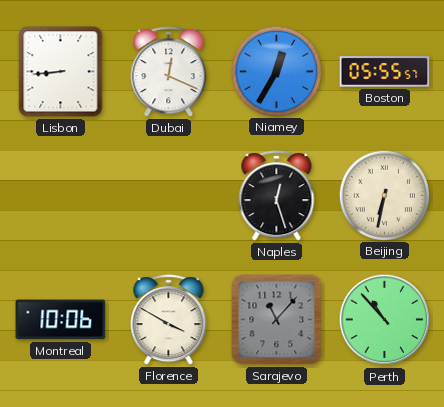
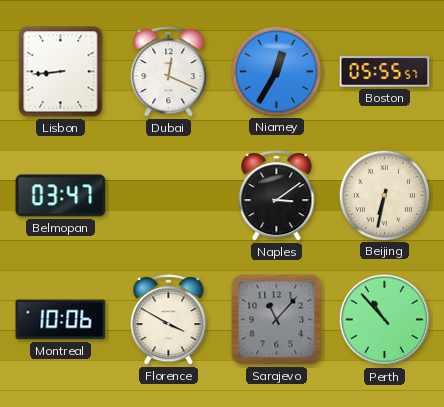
Belmopan: none -> 03:47
Naples: 12:27 -> 3:09
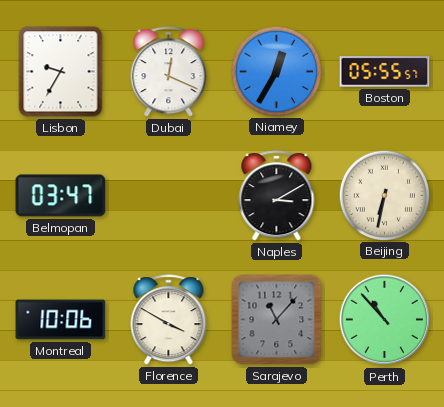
Lisbon: 8:44 -> 9:35
Naples: 3:09 -> 3:10
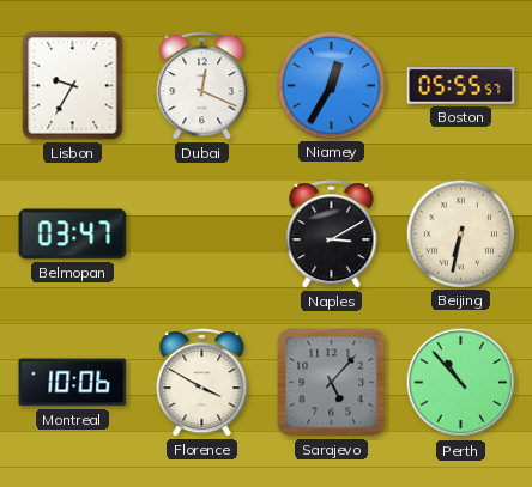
Sarajevo: 11:07 -> 5:07
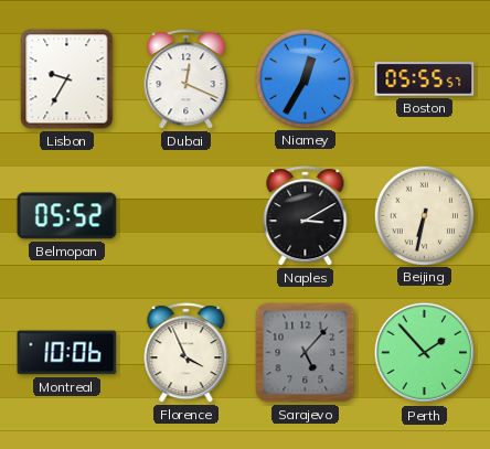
Belmopan: 03:47 -> 05:52
Florence: 3:50 -> 3:56
Perth: 10:53 -> 1:53
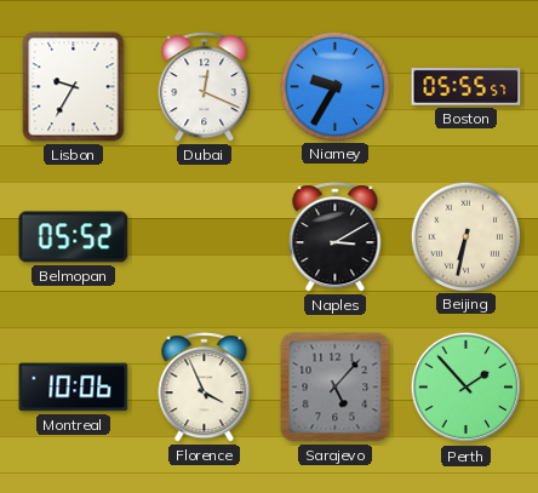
Niamey: 12:35 -> 9:35
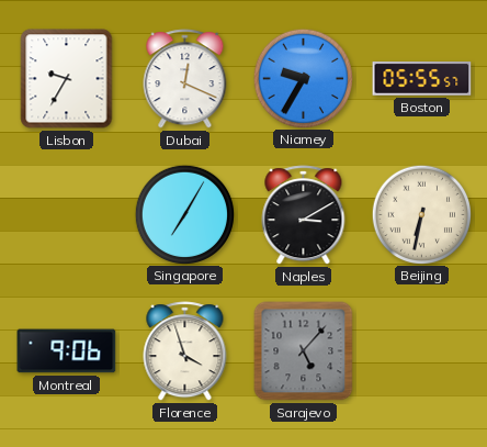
Belmopan: 05:52 -> none
Singapore: none -> 7:05
Montreal: 10:06 -> 9:06
Florence: 3:56 -> 3:57
Perth: 1:53 -> none
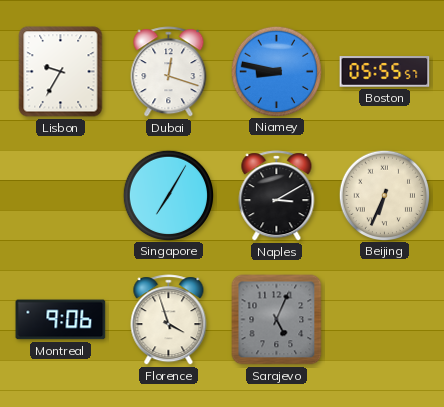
Dubai: 12:19 -> 12:18
Niamey: 9:35 -> 8:47
Beijing: 6:32 -> 6:34
Sarajevo: 5:07 -> 5:04
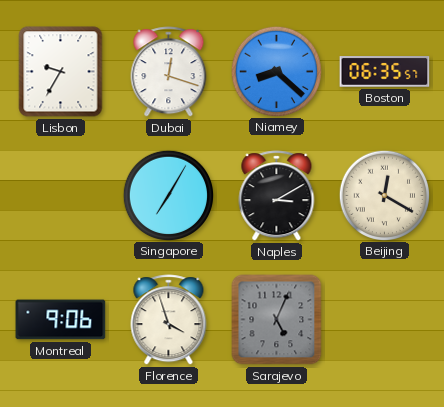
Niamey: 8:47 -> 8:22
Boston: 05:55 -> 06:35
Beijing: 6:34 -> 12:20
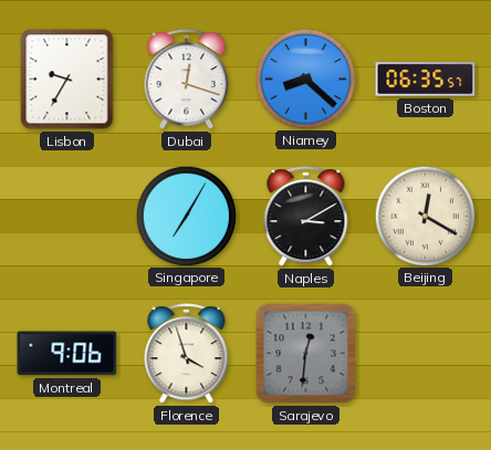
Sarajevo: 5:04 -> 12:31
